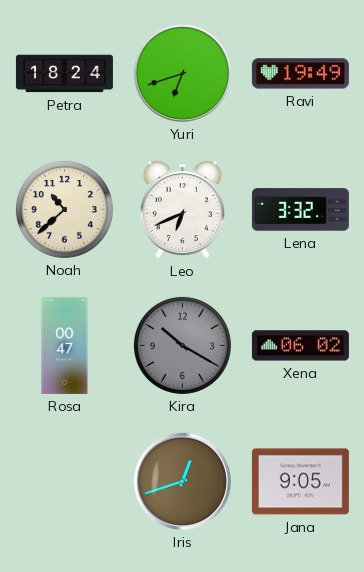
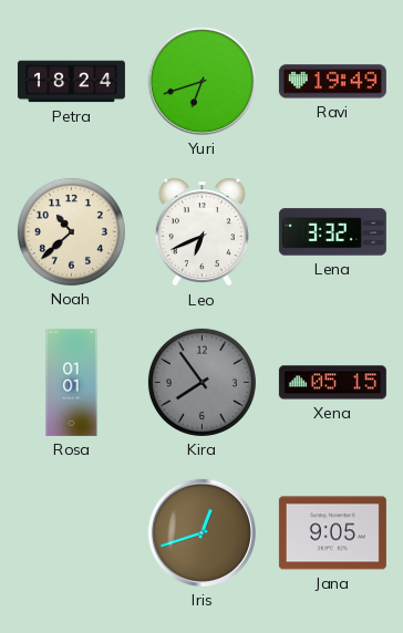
Rosa: 00:47 -> 01:01
Kira: 10:20 -> 7:54
Xena: 06:02 -> 05:15
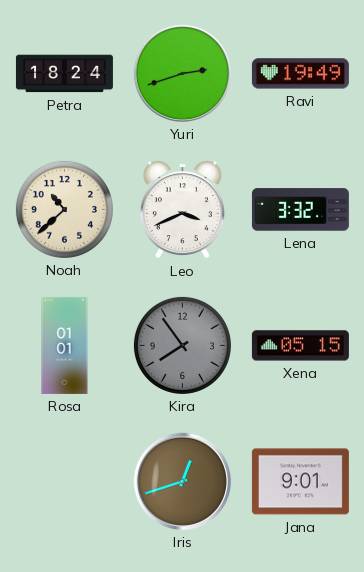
Yuri: 6:42 -> 2:42
Leo: 6:41 -> 3:41
Jana: 9:05 -> 9:01
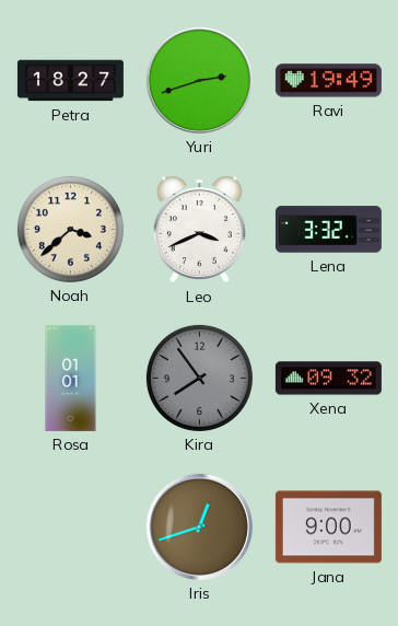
Petra: 18:24 -> 18:27
Noah: 10:38 -> 3:38
Xena: 05:15 -> 09:32
Jana: 9:01 -> 9:00
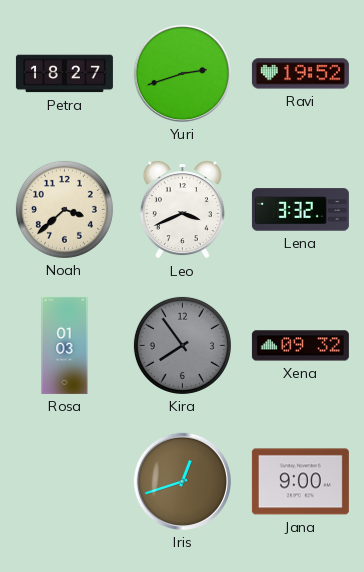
Ravi: 19:49 -> 19:52
Rosa: 01:01 -> 01:03
